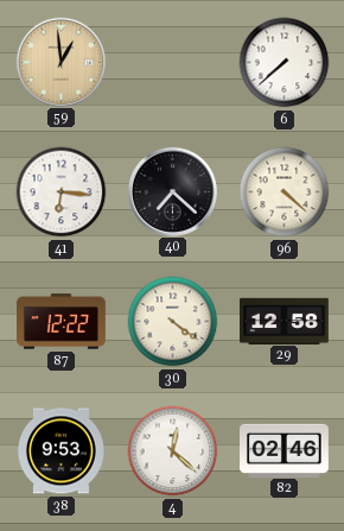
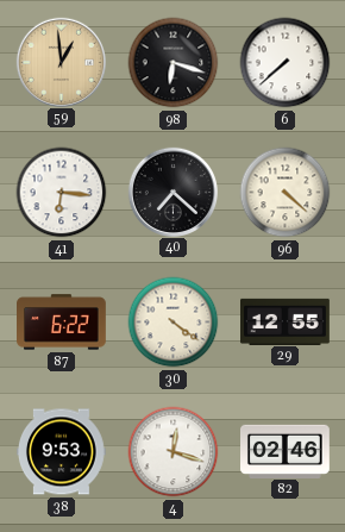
98: none -> 6:18
87: 12:22 -> 6:22
29: 12:58 -> 12:55
4: 12:22 -> 12:18
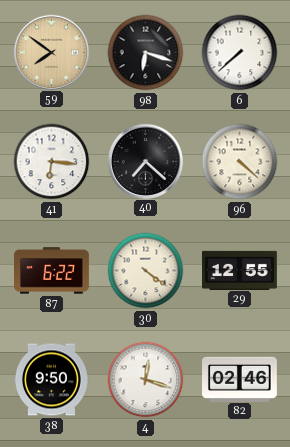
59: 12:59 -> 7:51
38: 9:53 -> 9:50
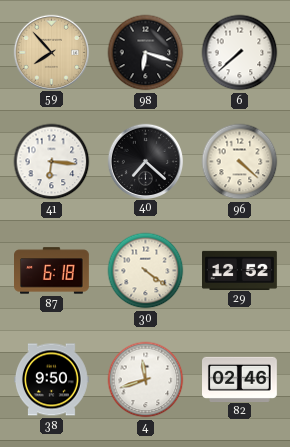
59: 7:51 -> 7:53
87: 6:22 -> 6:18
29: 12:55 -> 12:52
4: 12:18 -> 11:42
